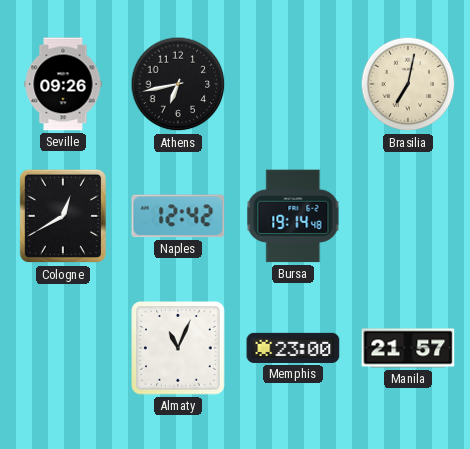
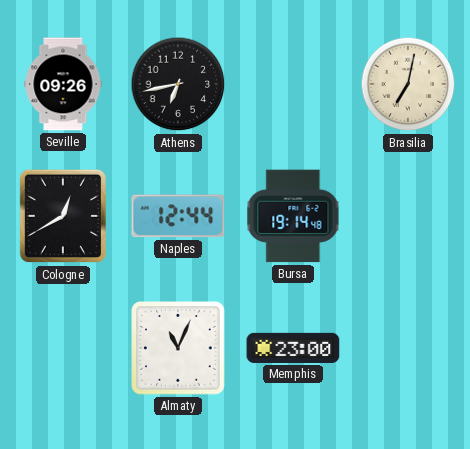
Naples: 12:42 -> 12:44
Manila: 21:57 -> none
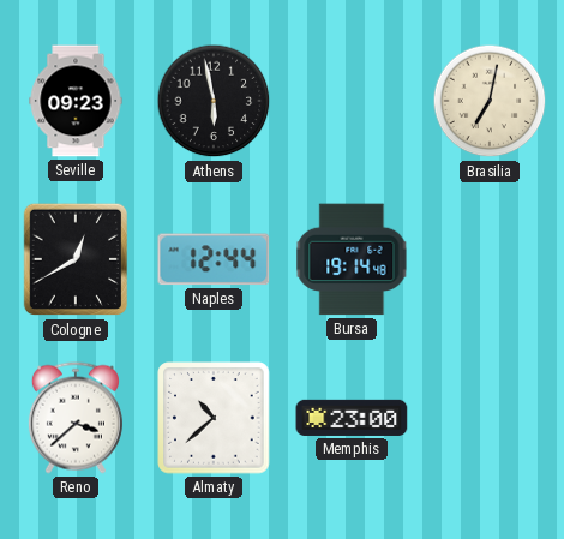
Seville: 09:26 -> 09:23
Athens: 6:43 -> 5:58
Reno: none -> 3:38
Almaty: 11:04 -> 10:38
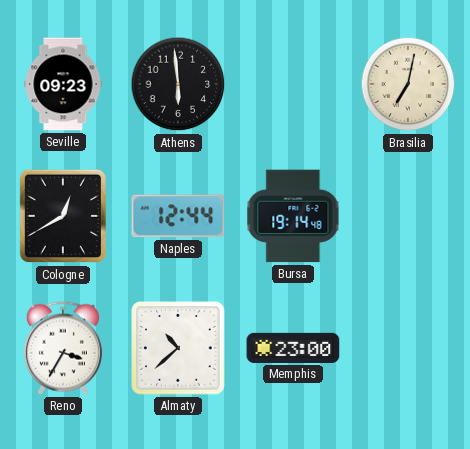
Athens: 5:58 -> 5:59
Reno: 3:38 -> 3:35
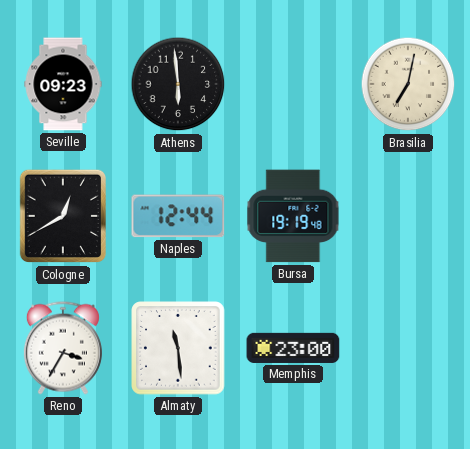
Bursa: 19:14 -> 19:19
Almaty: 10:38 -> 11:29
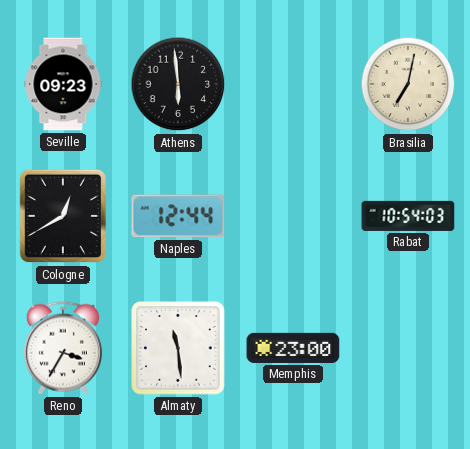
Bursa: 19:19 -> none
Rabat: none -> 10:54
